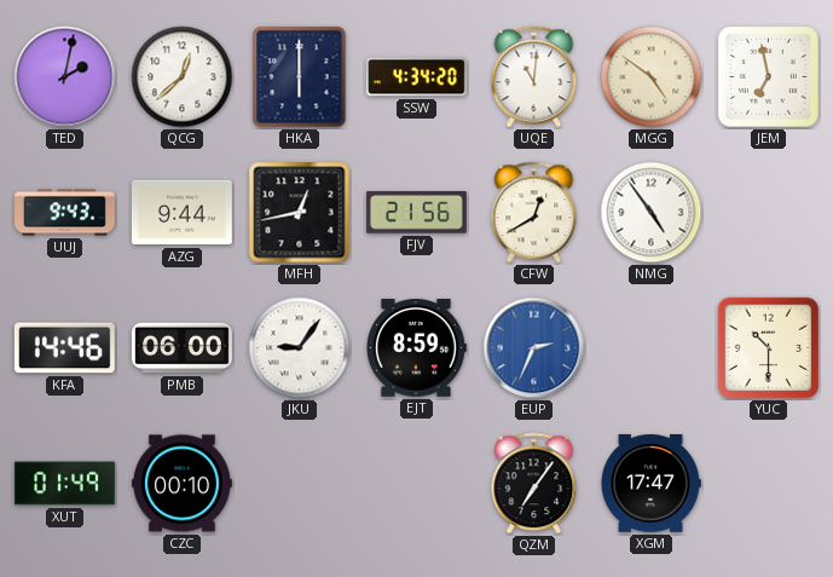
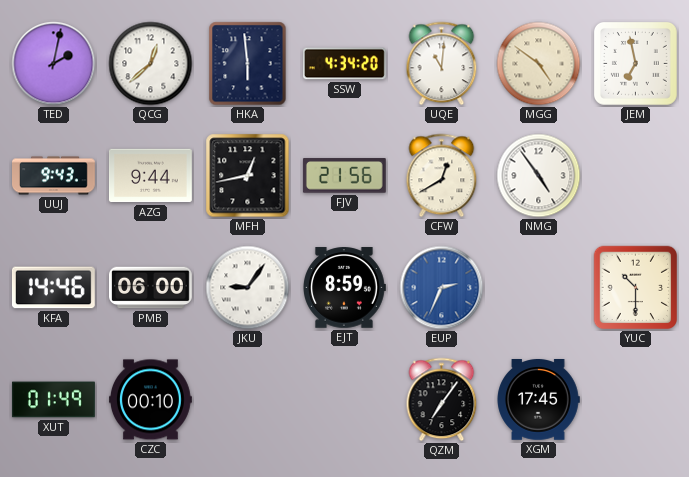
HKA: 6:00 -> 5:59
XGM: 17:47 -> 17:45
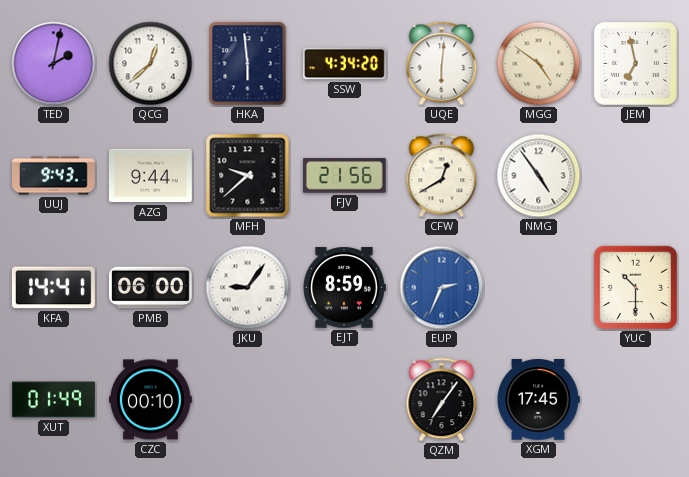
UQE: 11:01 -> 6:01
MFH: 12:43 -> 9:38
KFA: 14:46 -> 14:41
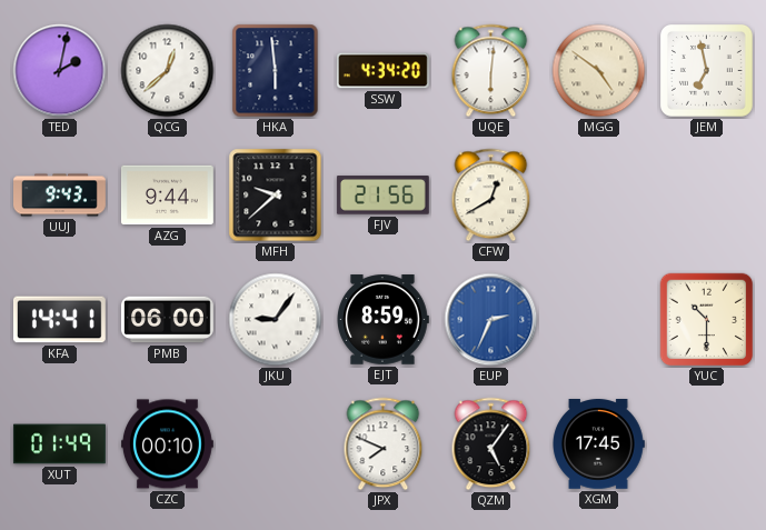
NMG: 4:54 -> none
JPX: none -> 7:49
QZM: 7:06 -> 5:06
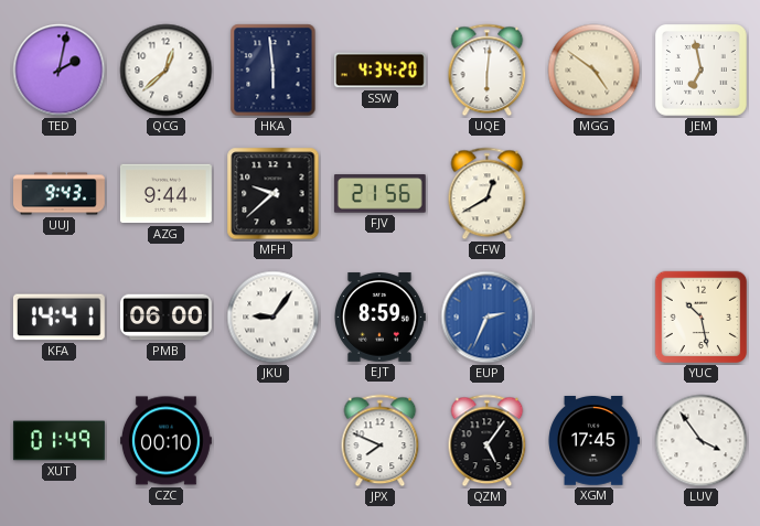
YUC: 10:30 -> 10:28
LUV: none -> 3:54
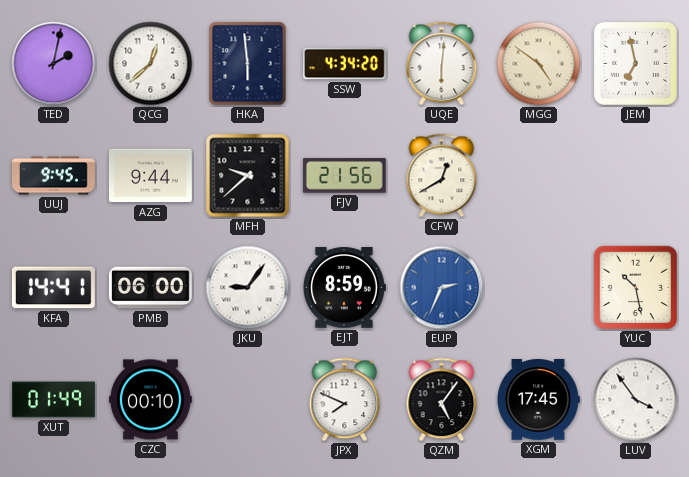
UUJ: 9:43 -> 9:45
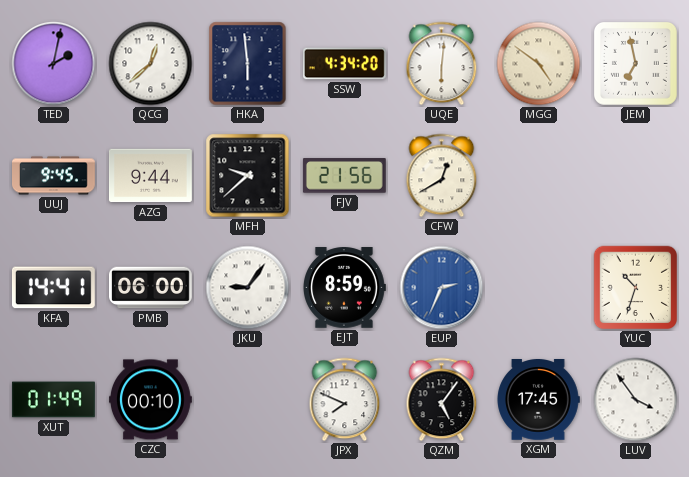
YUC: 10:28 -> 10:33
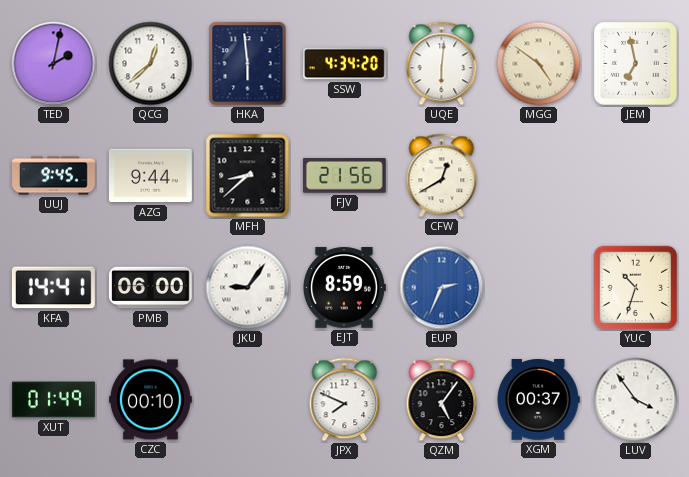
MFH: 9:38 -> 8:38
XGM: 17:45 -> 00:37
